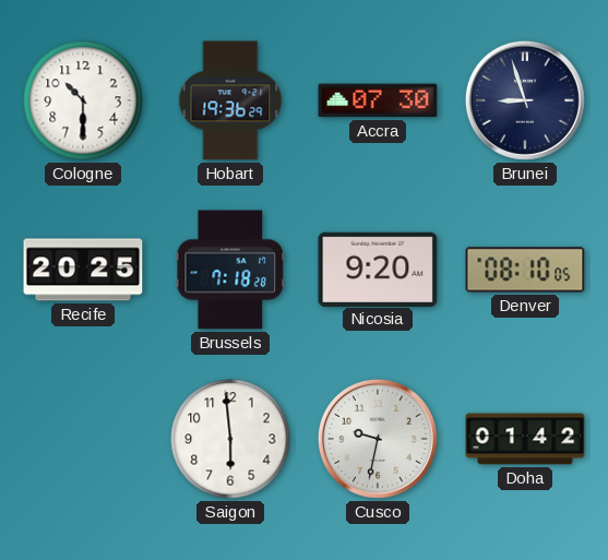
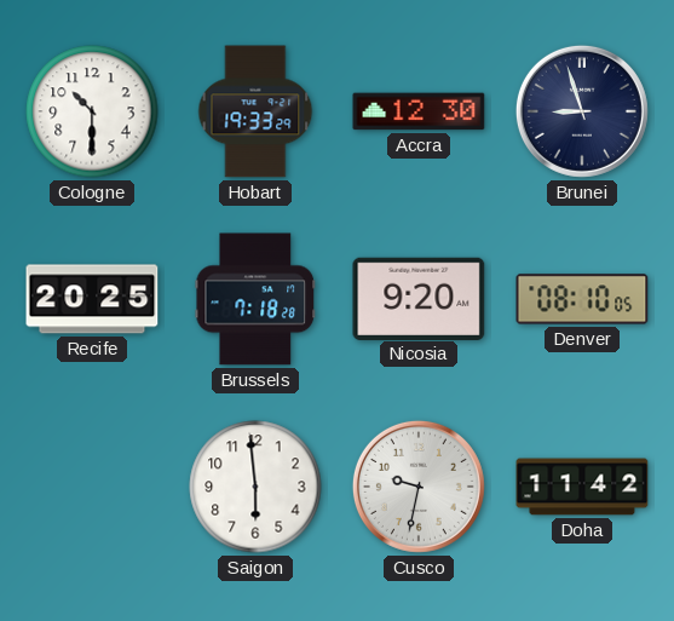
Hobart: 19:36 -> 19:33
Accra: 07:30 -> 12:30
Doha: 01:42 -> 11:42
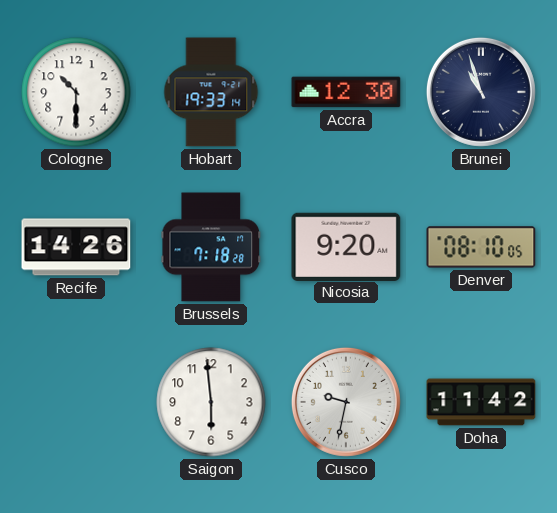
Hobart: 19:33:29 -> 19:33:14
Brunei: 8:57 -> 10:57
Recife: 20:25 -> 14:26
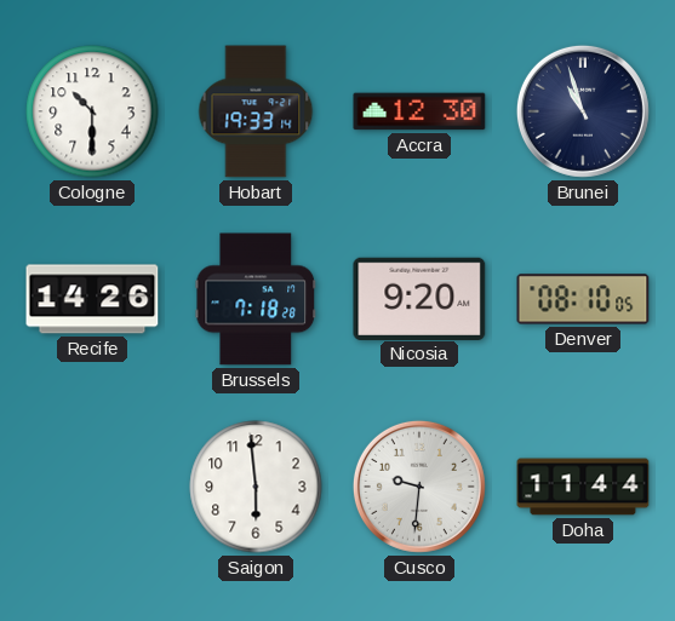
Cusco: 9:32 -> 9:31
Doha: 11:42 -> 11:44
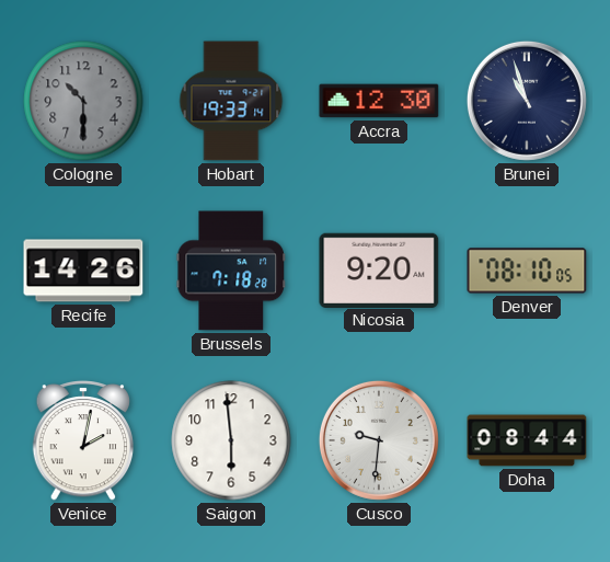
Cologne dial: white -> grey
Venice: none -> 2:02
Doha: 11:44 -> 08:44
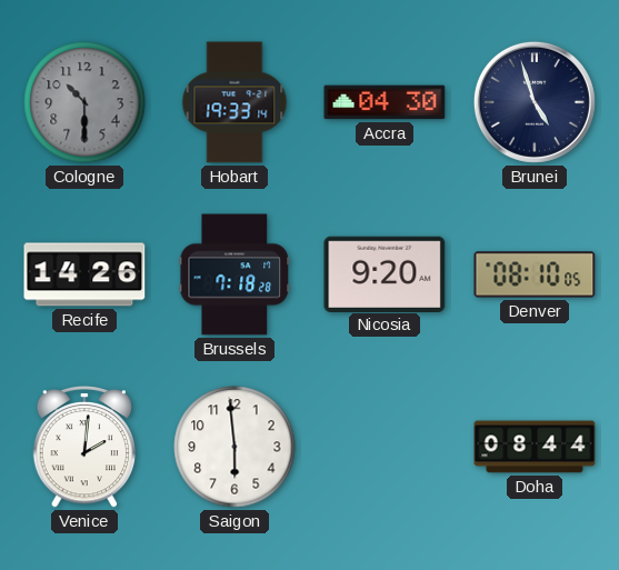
Accra: 12:30 -> 04:30
Brunei: 10:57 -> 4:57
Venice: 2:02 -> 2:01
Cusco: 9:31 -> none
